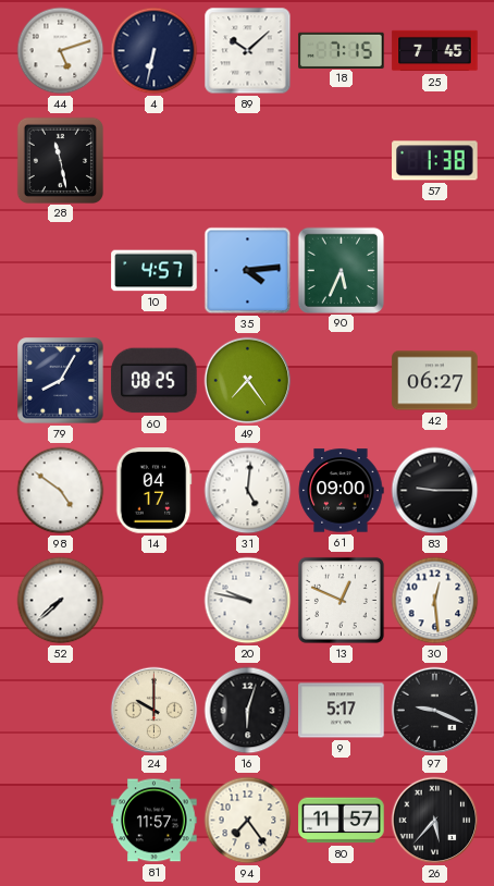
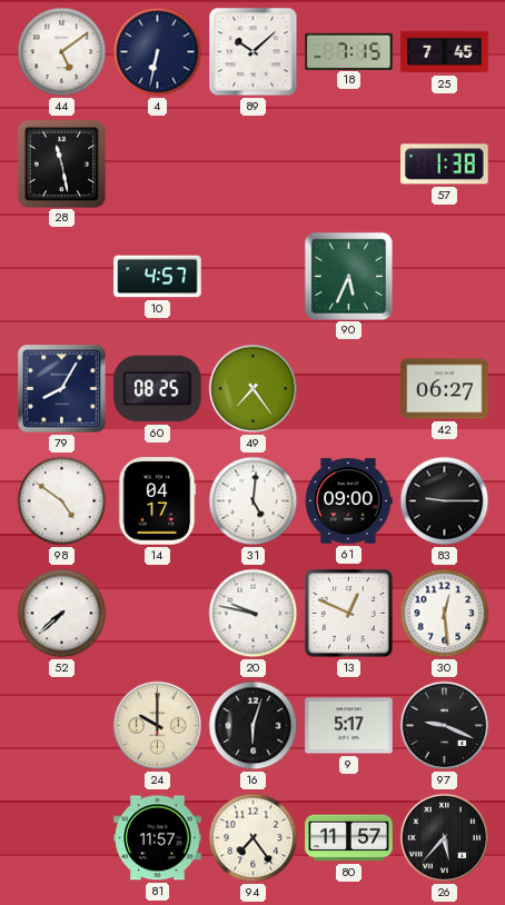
44: 5:12 -> 5:09
35: 4:14 -> none
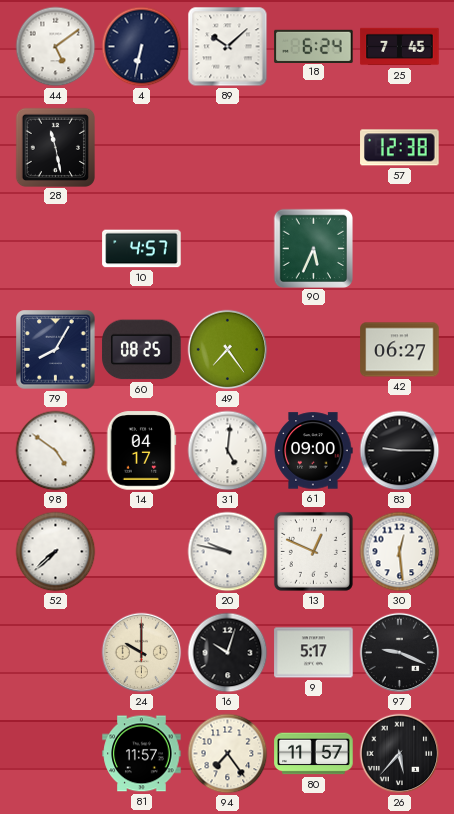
18: 7:15 -> 6:24
57: 1:38 -> 12:38
16: 6:03 -> 10:03
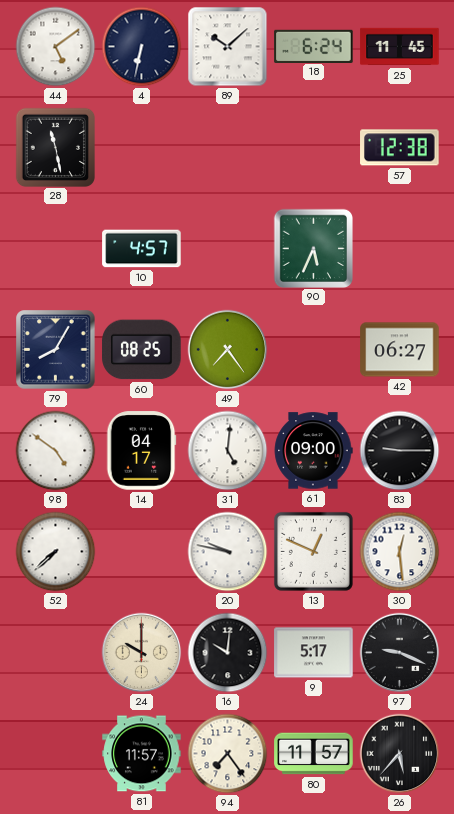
25: 7:45 -> 11:45
16: 10:03 -> 10:01
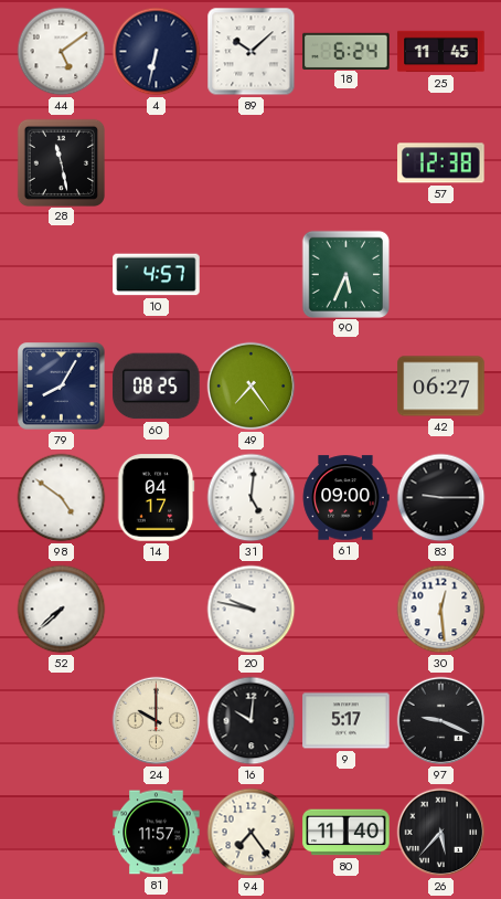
13: 12:49 -> none
80: 11:57 -> 11:40
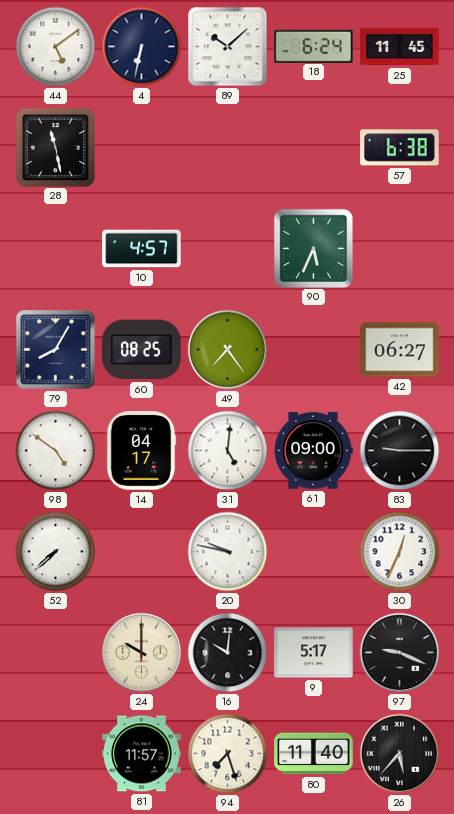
57: 12:38 -> 6:38
30: 12:29 -> 12:34
94: 7:24 -> 7:27
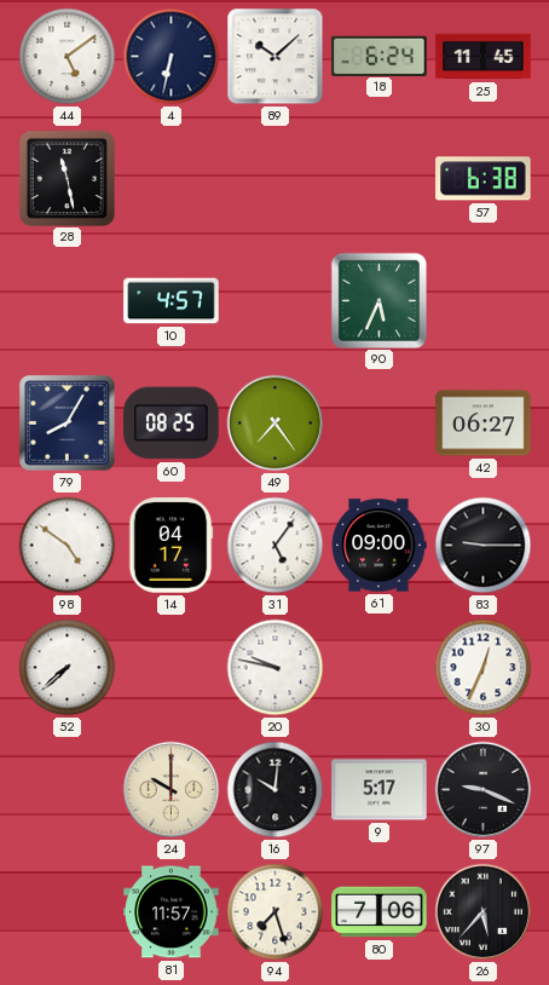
31: 5:01 -> 5:06
80: 11:40 -> 7:06
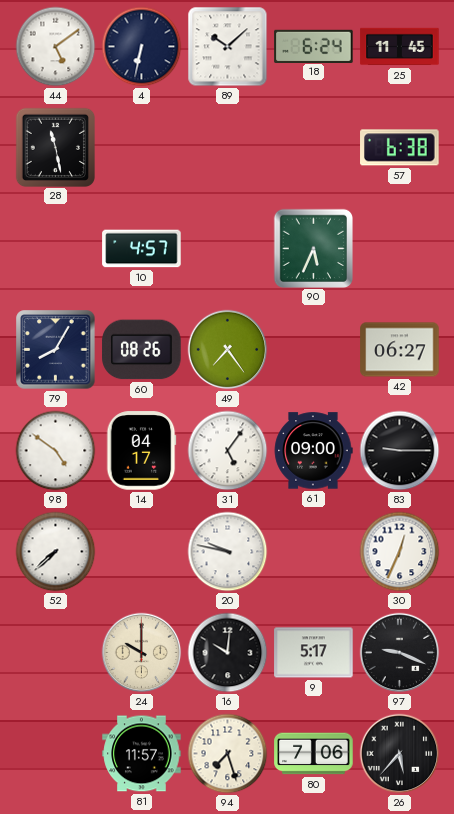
60: 08:25 -> 08:26
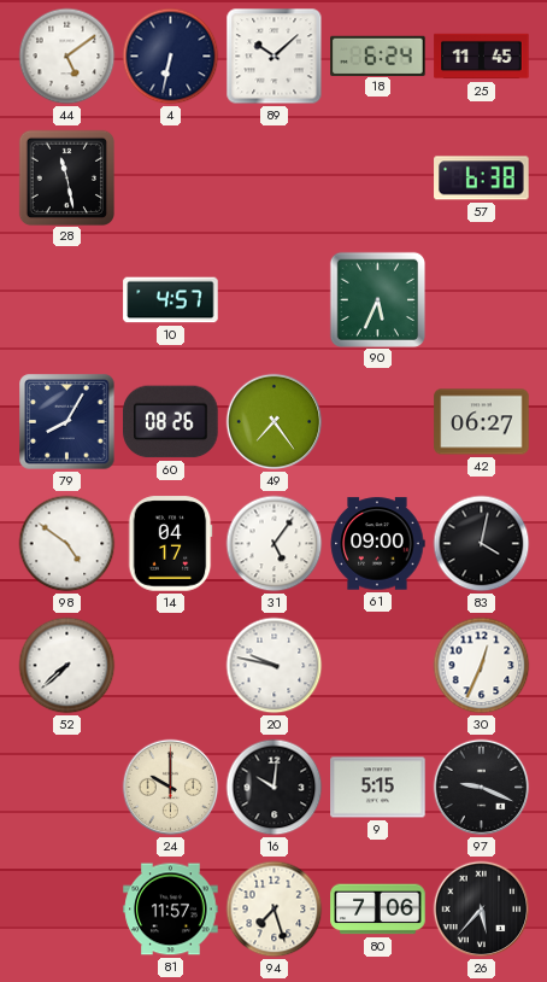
83: 9:15 -> 4:02
9: 5:17 -> 5:15
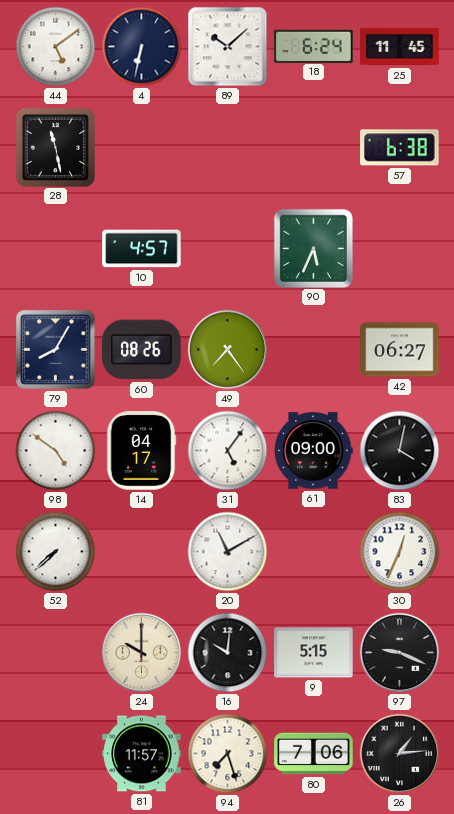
20: 9:47 -> 11:10
26: 5:37 -> 1:14
